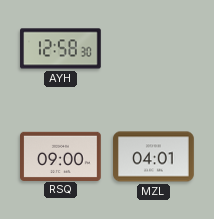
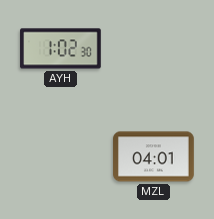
AYH: 12:58 -> 1:02
RSQ: 09:00 -> none
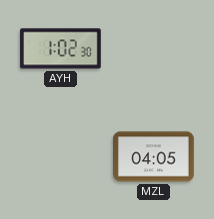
MZL: 04:01 -> 04:05
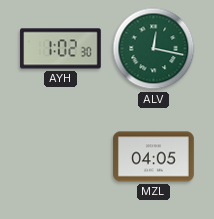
ALV: none -> 12:17
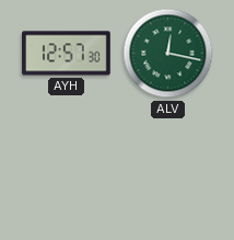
AYH: 1:02 -> 12:57
MZL: 04:05 -> none
